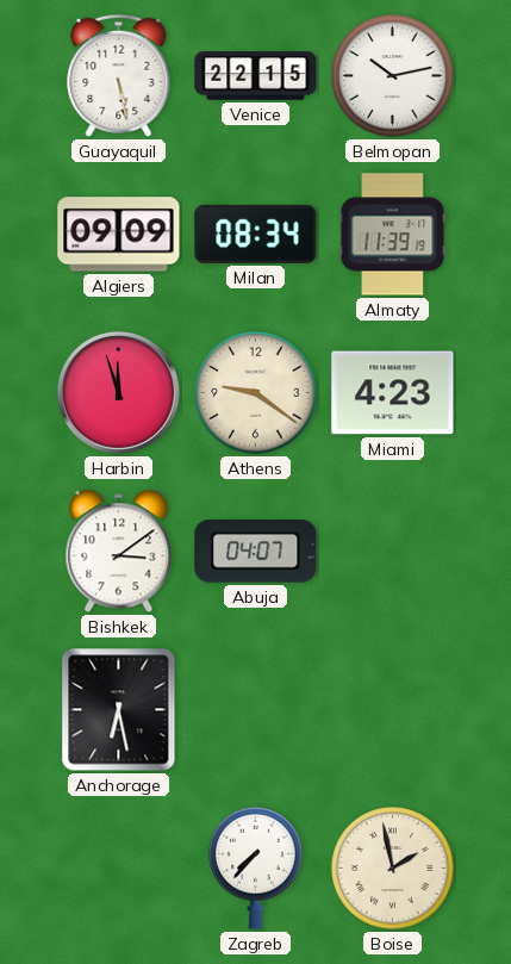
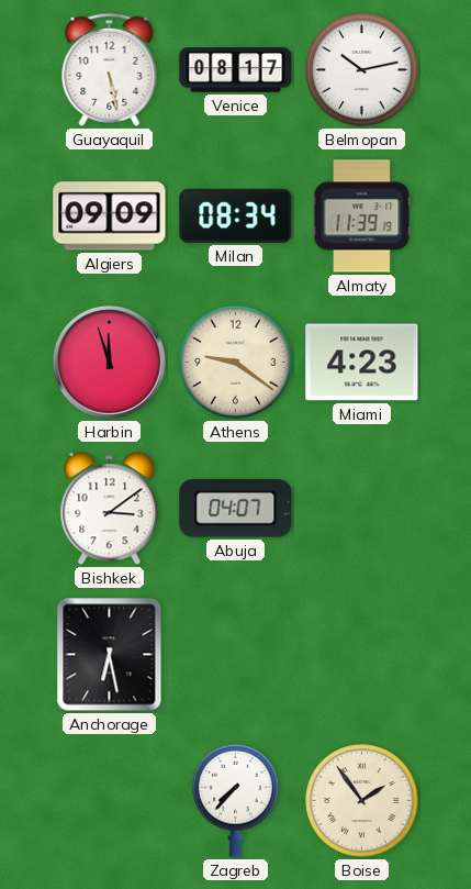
Venice: 22:15 -> 08:17
Boise: 1:58 -> 1:54
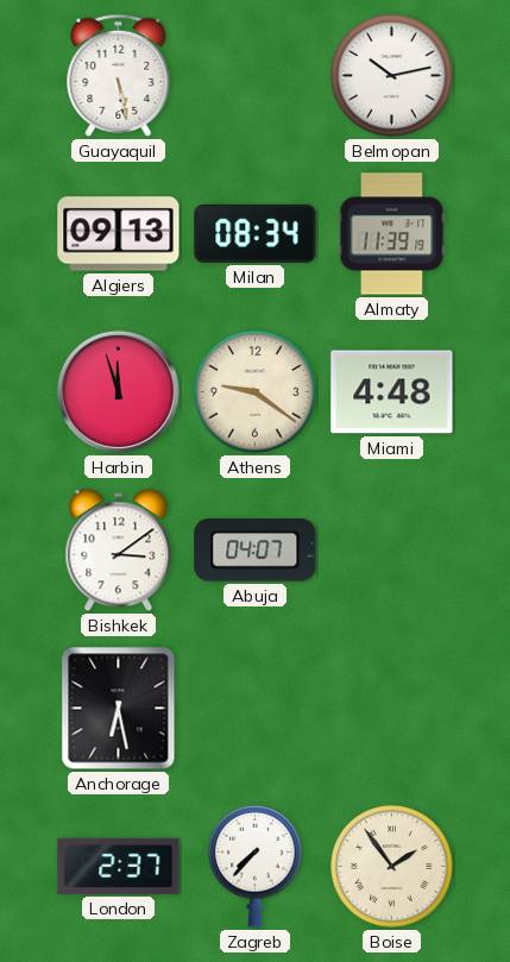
Venice: 08:17 -> none
Algiers: 09:09 -> 09:13
Miami: 4:23 -> 4:48
London: none -> 2:37
